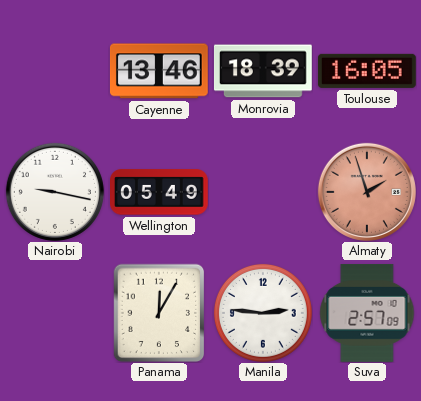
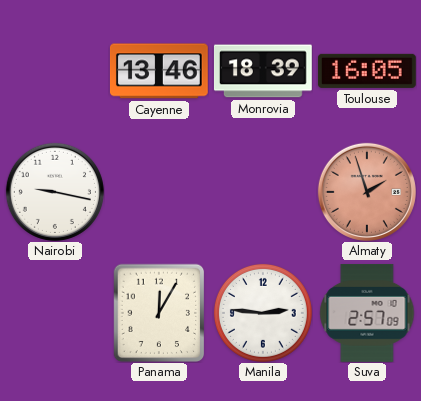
Wellington: 05:49 -> none
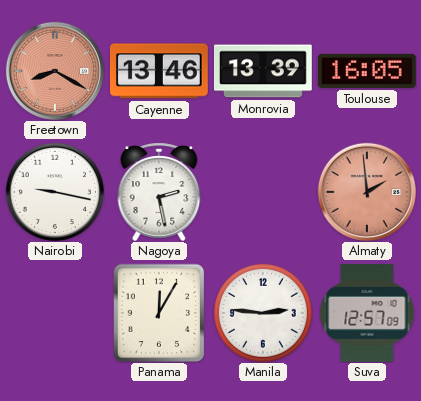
Freetown: none -> 8:20
Monrovia: 18:39 -> 13:39
Nagoya: none -> 2:28
Almaty: 1:57 -> 1:59
Suva: 2:57 -> 12:57
